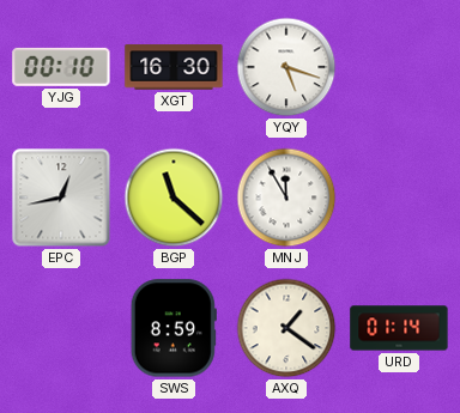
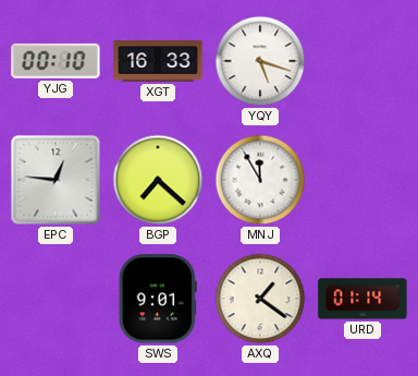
XGT: 16:30 -> 16:33
EPC: 12:43 -> 12:46
BGP: 11:22 -> 7:22
SWS: 8:59 -> 9:01
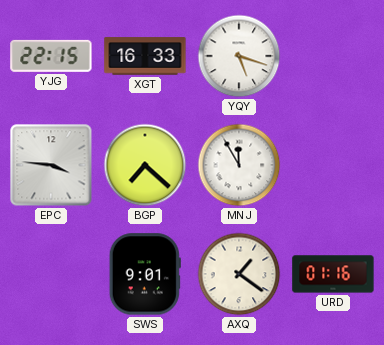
YJG: 00:10 -> 22:15
EPC: 12:46 -> 3:46
URD: 01:14 -> 01:16
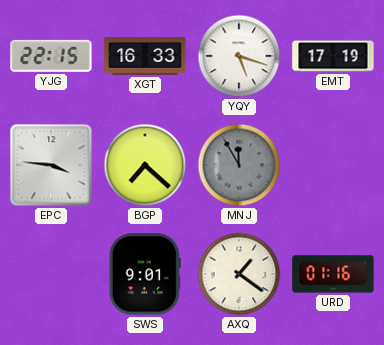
EMT: none -> 17:19
MNJ dial: white -> grey
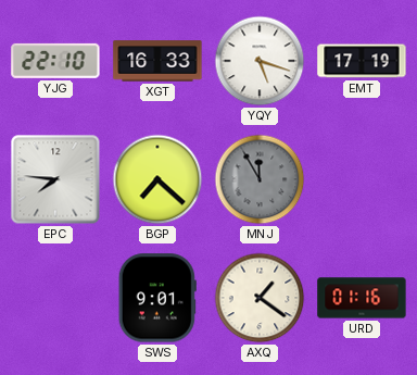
YJG: 22:15 -> 22:10
EPC: 3:46 -> 7:46
